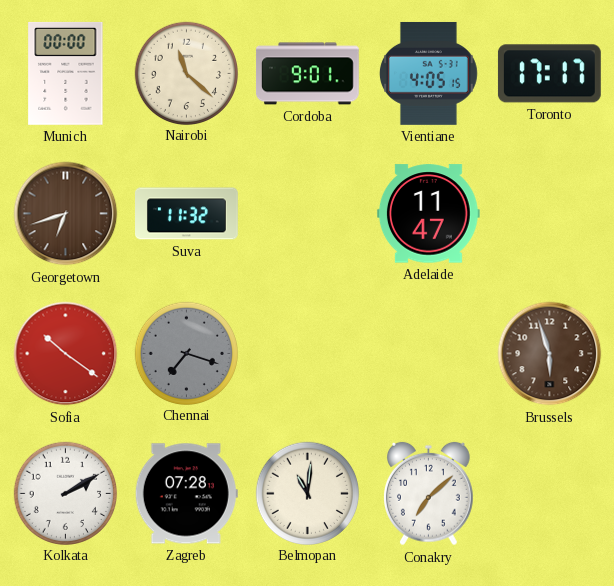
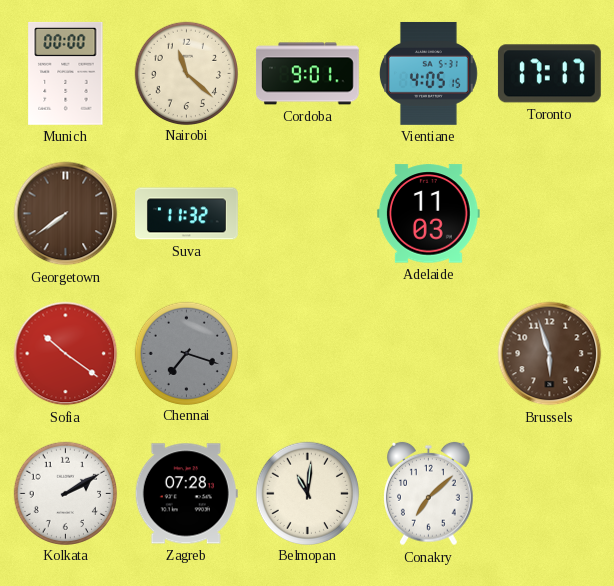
Georgetown: 6:42 -> 7:39
Adelaide: 11:47 -> 11:03
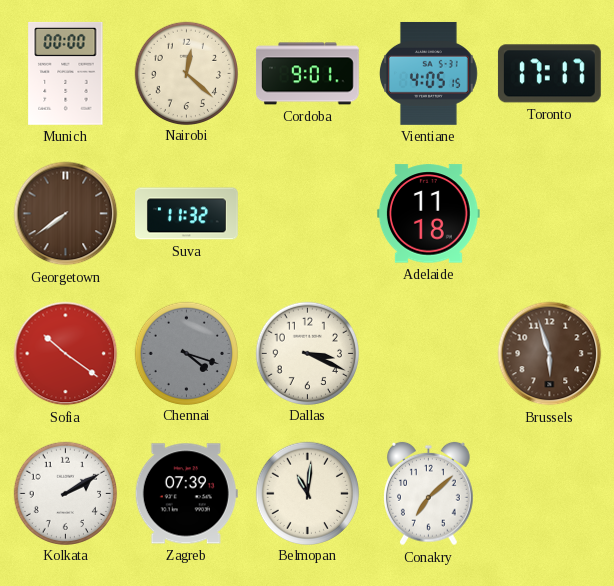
Nairobi: 11:22 -> 12:22
Adelaide: 11:03 -> 11:18
Chennai: 7:18 -> 4:18
Dallas: none -> 3:19
Zagreb: 07:28 -> 07:39
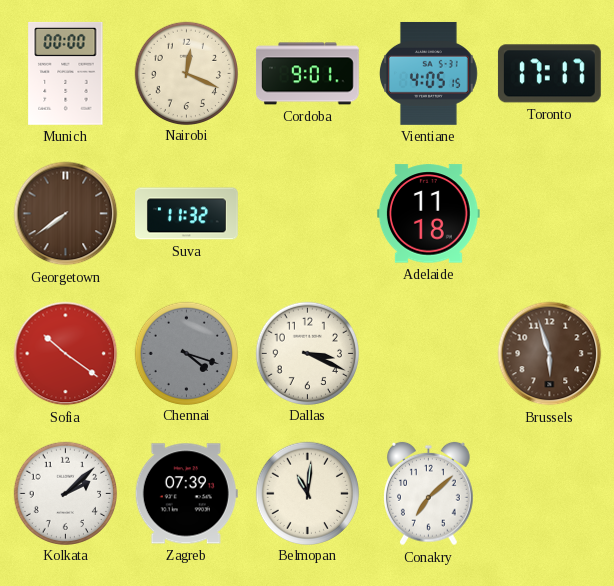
Nairobi: 12:22 -> 12:19
Kolkata: 2:10 -> 2:08
